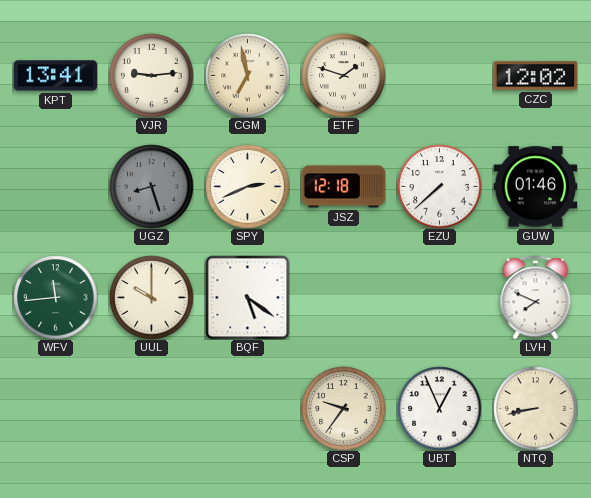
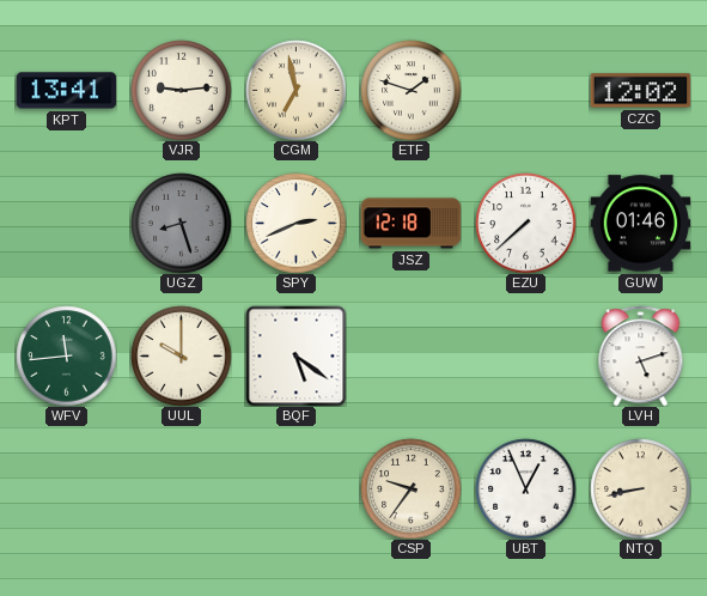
LVH: 7:49 -> 5:12
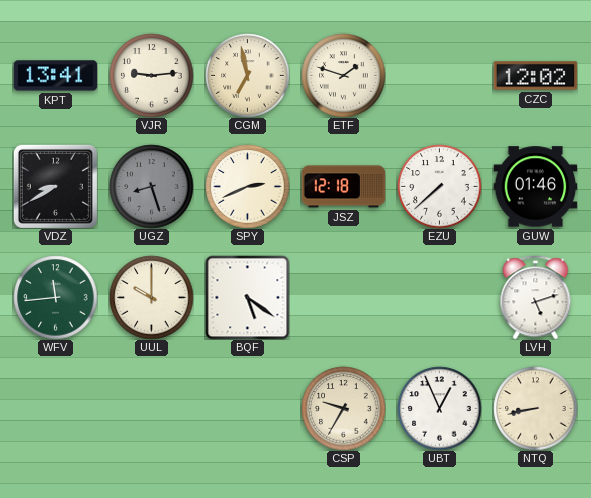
VDZ: none -> 8:40
CSP: 9:36 -> 9:35
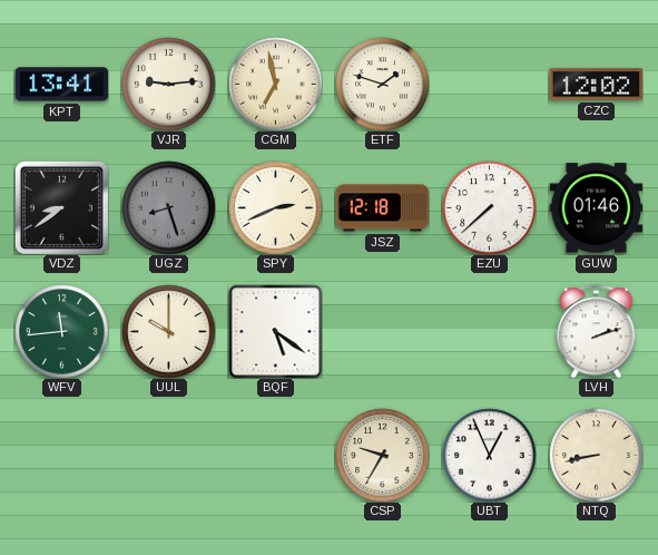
VDZ: 8:40 -> 8:39
LVH: 5:12 -> 2:12
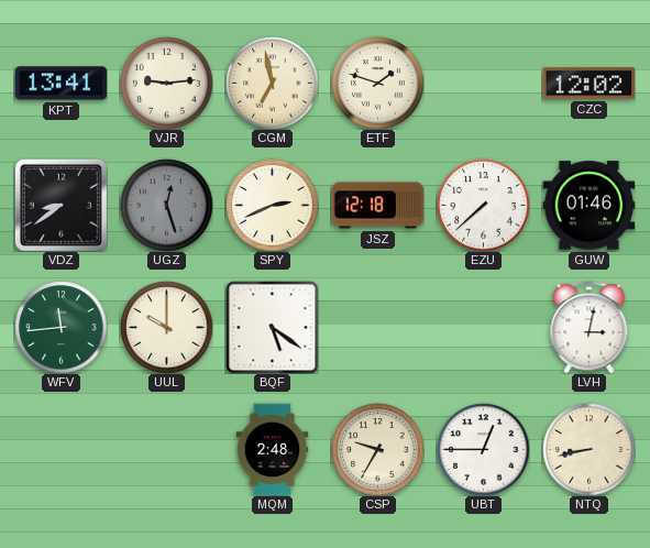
UGZ: 8:27 -> 12:27
LVH: 2:12 -> 3:02
MQM: none -> 2:48
UBT: 12:56 -> 12:45
